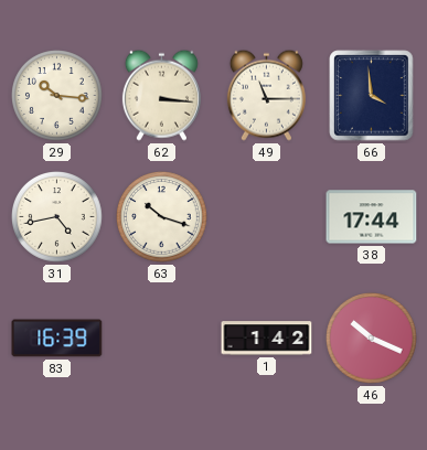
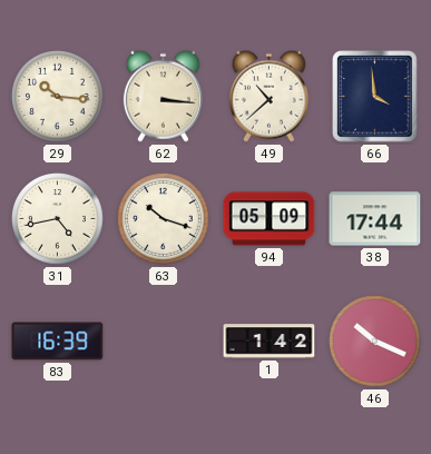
49: 11:15 -> 10:38
94: none -> 05:09
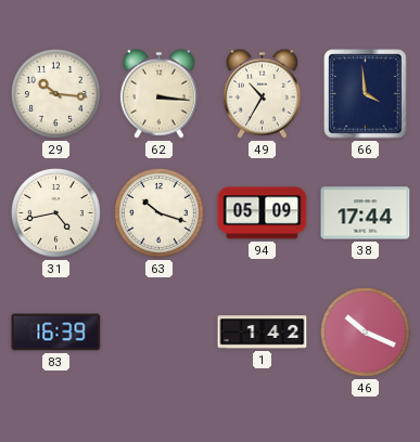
49: 10:38 -> 10:35
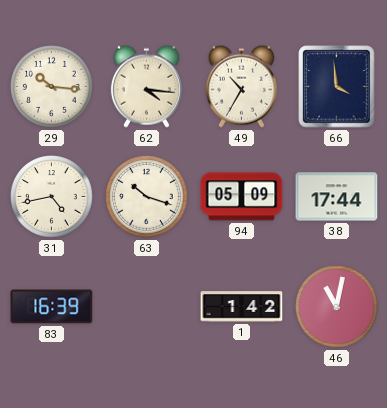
62: 3:16 -> 4:16
46: 10:19 -> 11:02
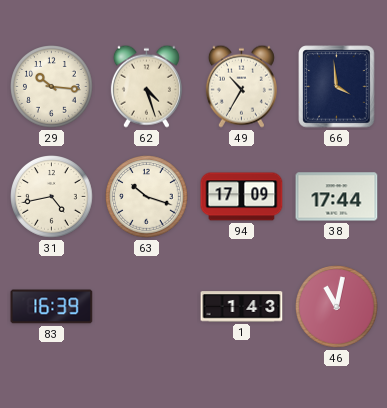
62: 4:16 -> 4:27
94: 05:09 -> 17:09
1: 1:42 -> 1:43
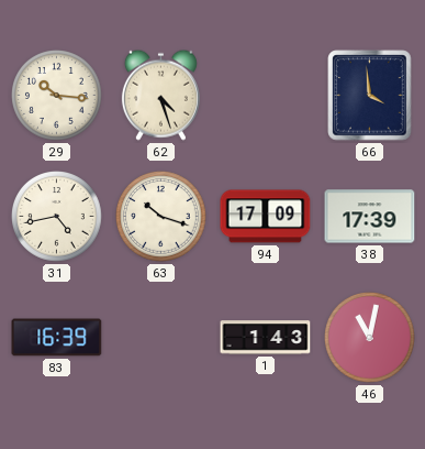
49: 10:35 -> none
38: 17:44 -> 17:39
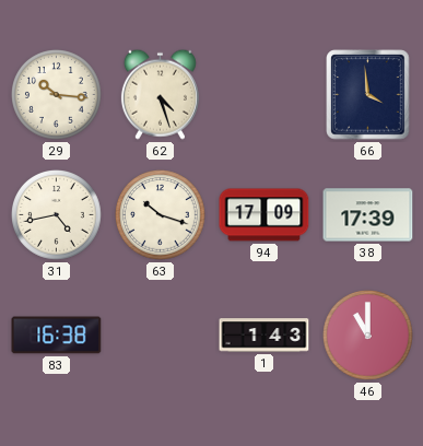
83: 16:39 -> 16:38
46: 11:02 -> 11:00
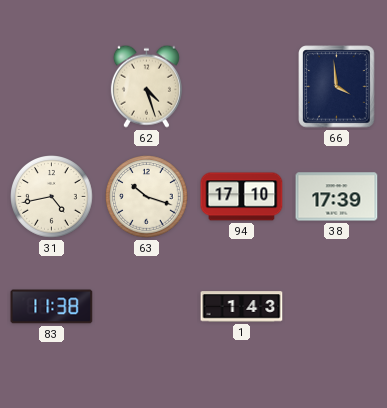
29: 10:16 -> none
94: 17:09 -> 17:10
83: 16:38 -> 11:38
46: 11:00 -> none
